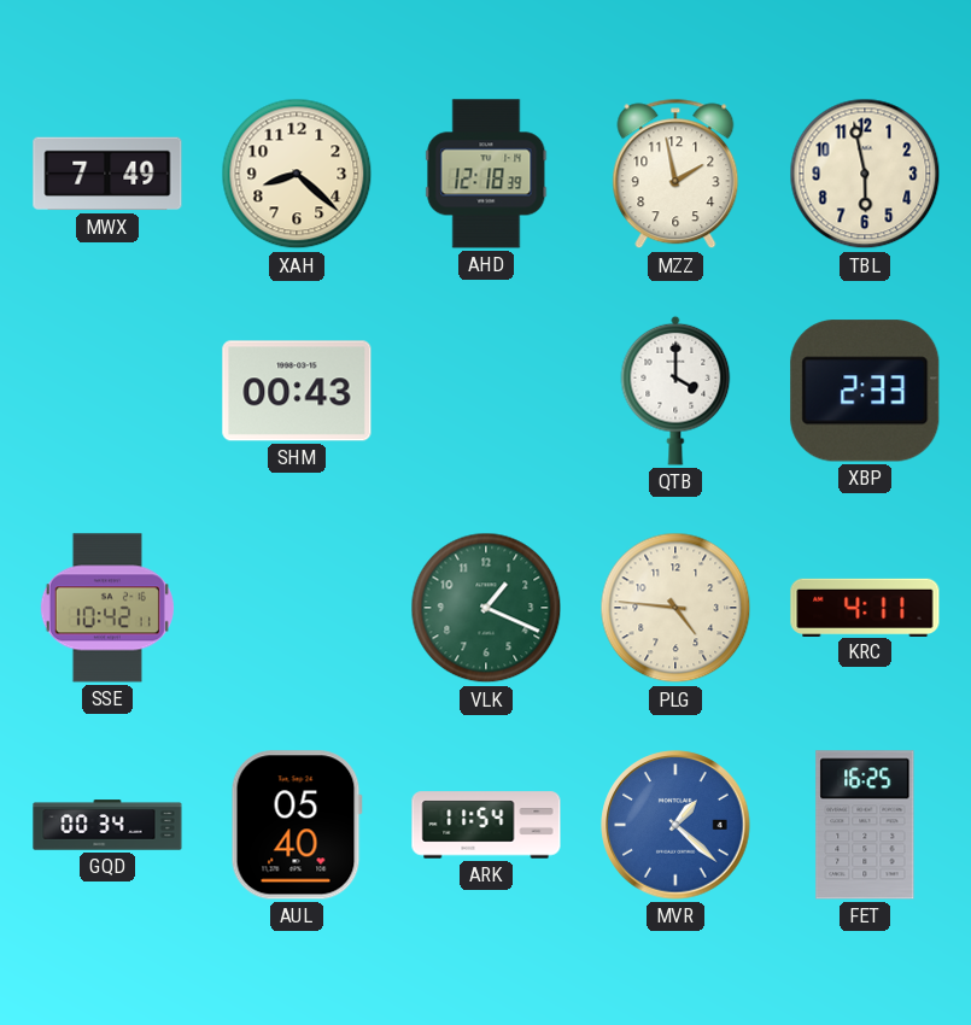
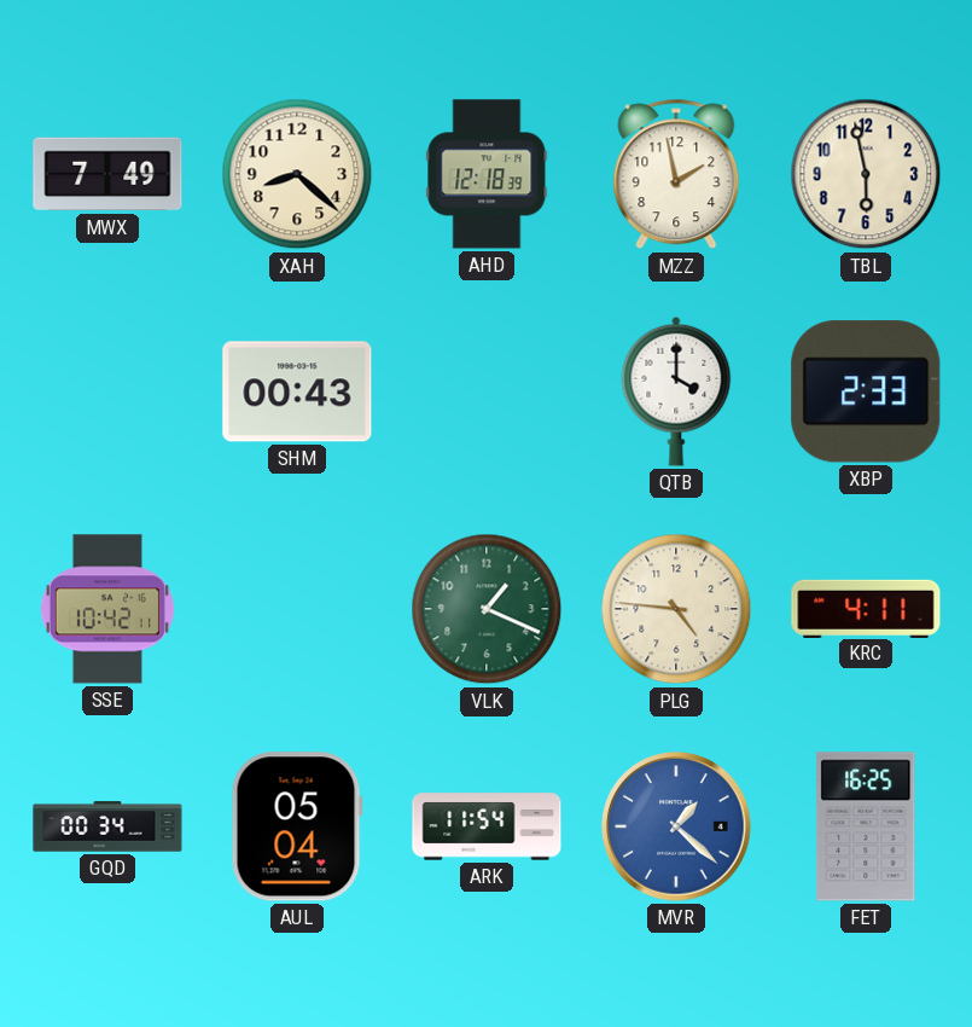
AUL: 05:40 -> 05:04
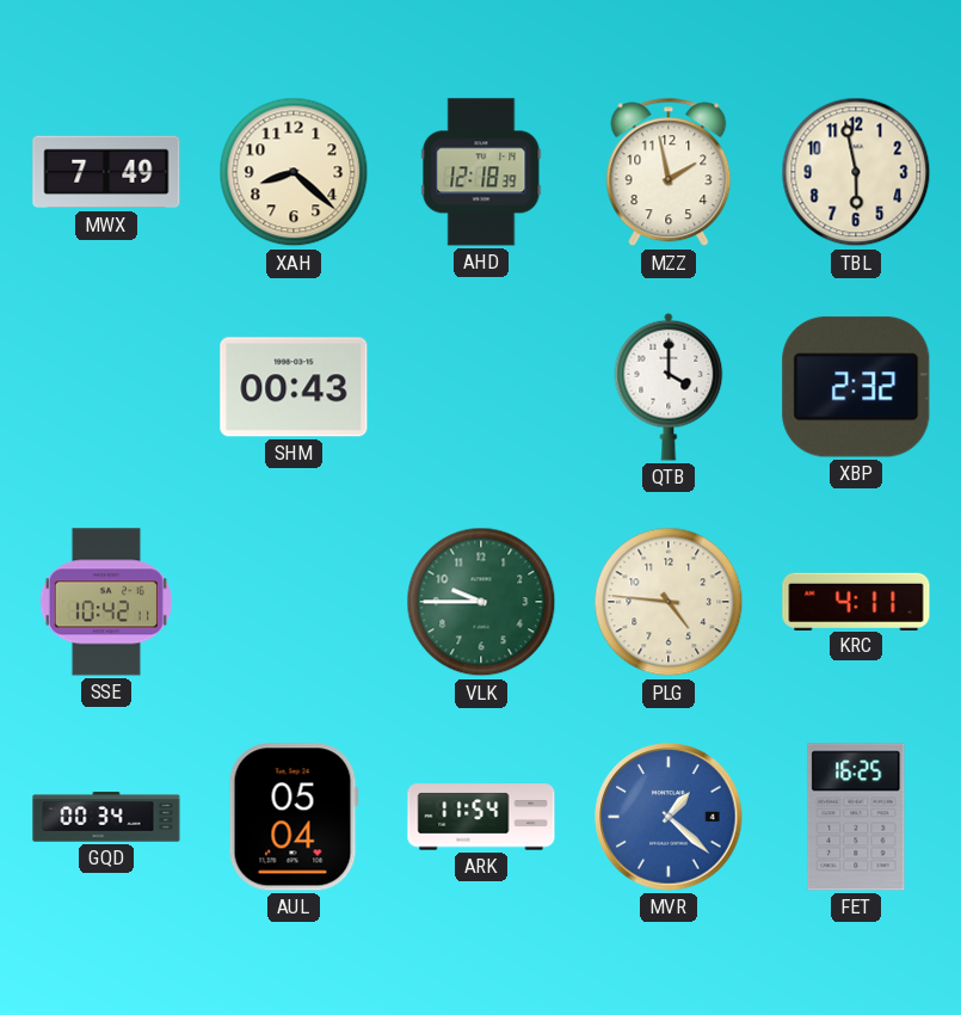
XBP: 2:33 -> 2:32
VLK: 1:19 -> 9:45
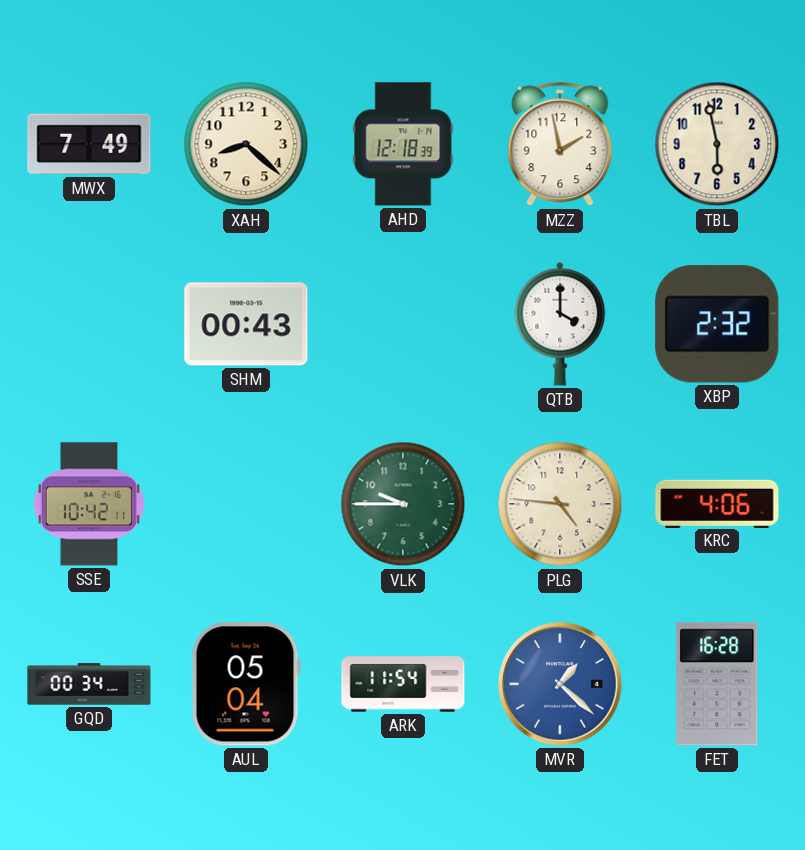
KRC: 4:11 -> 4:06
FET: 16:25 -> 16:28
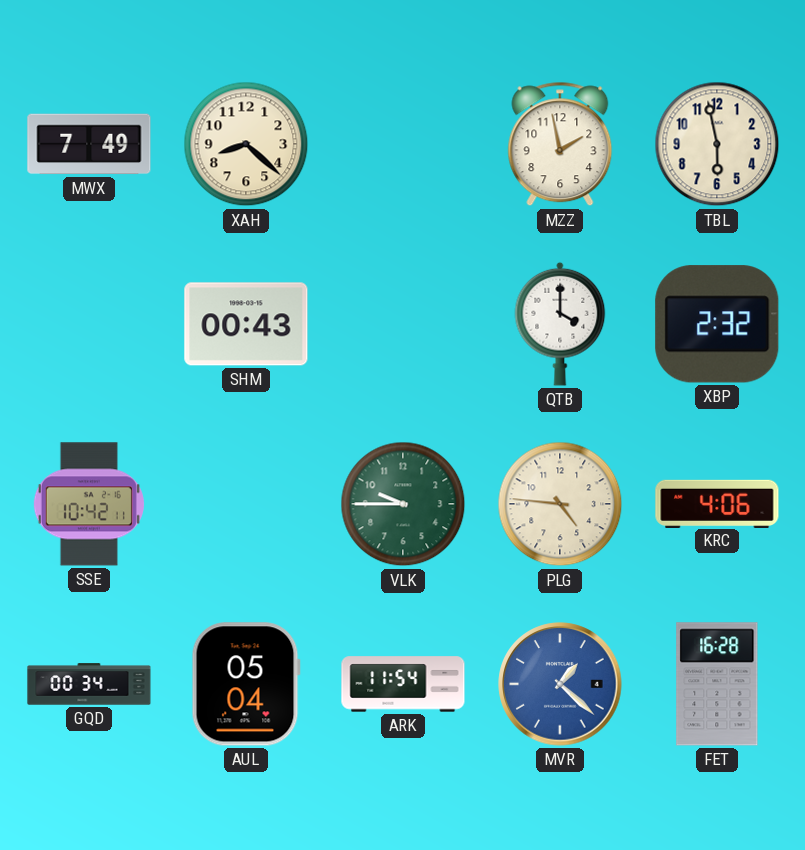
AHD: 12:18 -> none
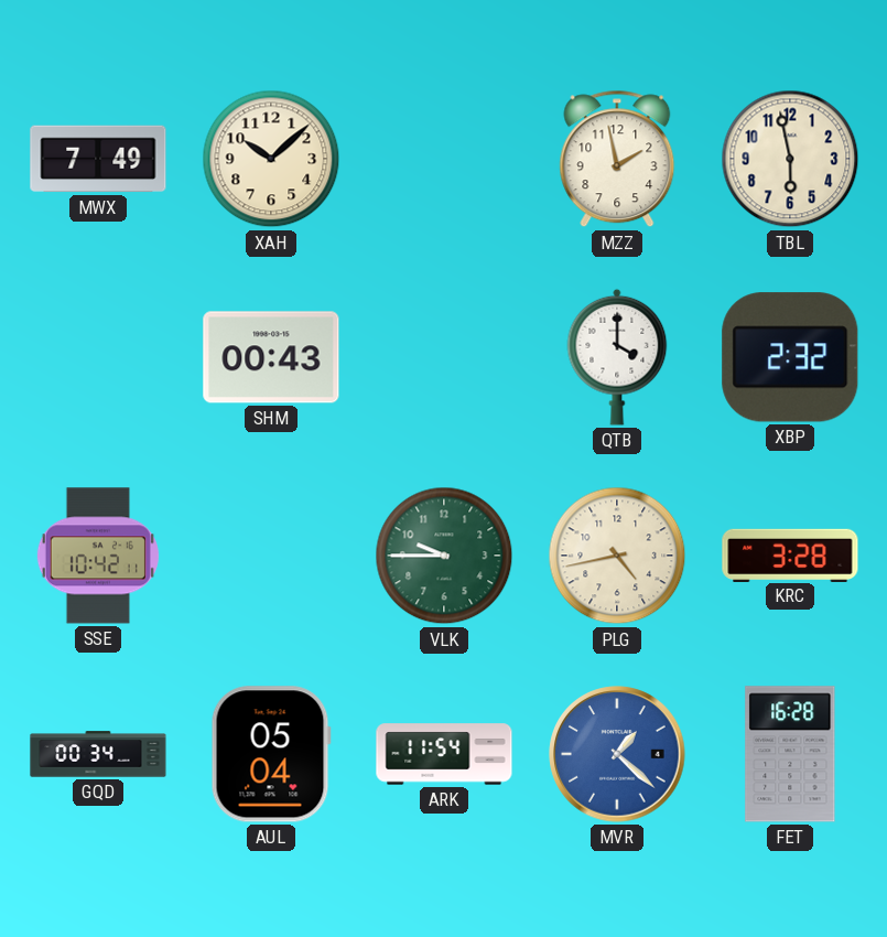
XAH: 8:22 -> 10:08
PLG: 4:46 -> 4:43
KRC: 4:06 -> 3:28
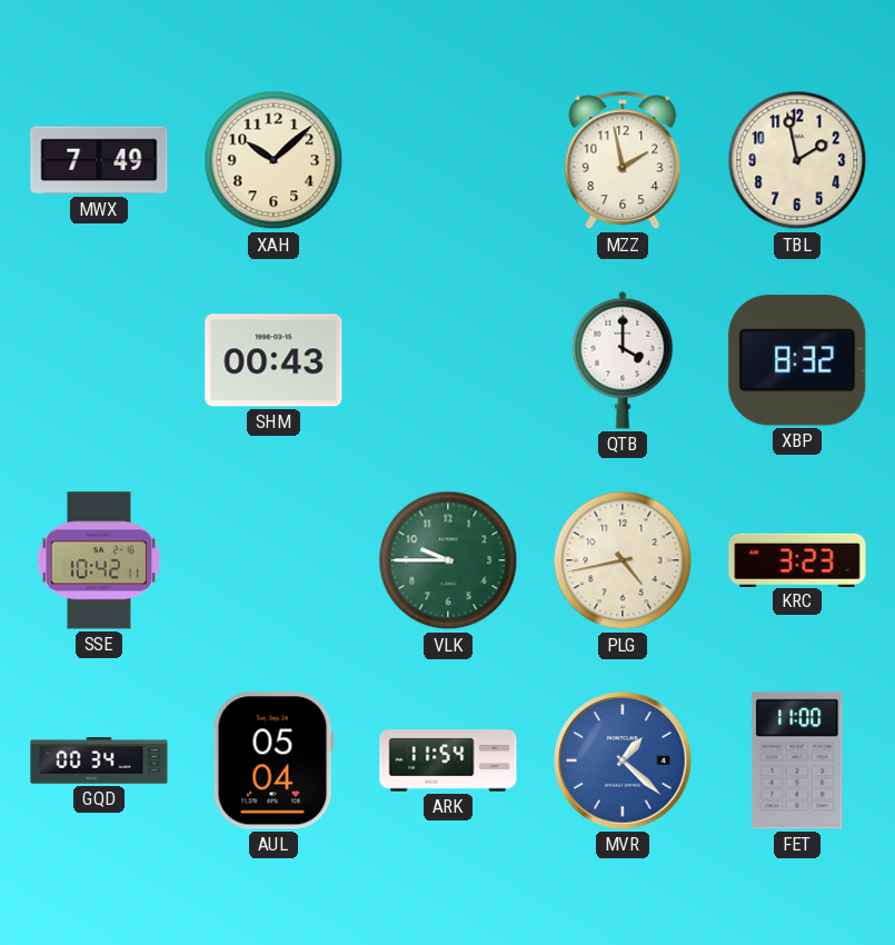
TBL: 5:58 -> 1:58
XBP: 2:32 -> 8:32
KRC: 3:28 -> 3:23
FET: 16:28 -> 11:00
